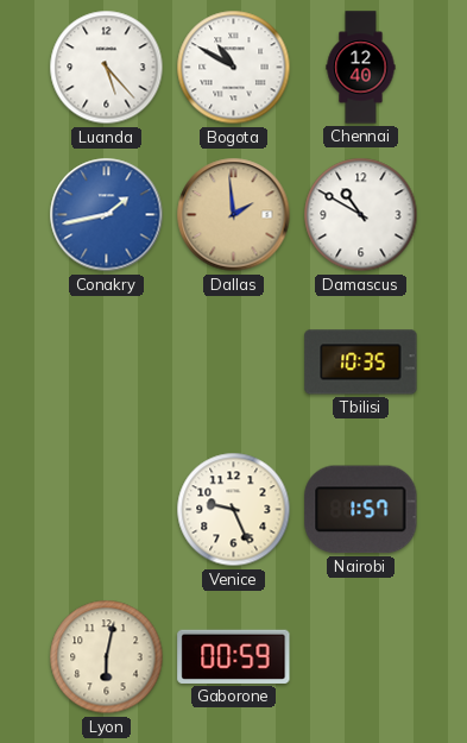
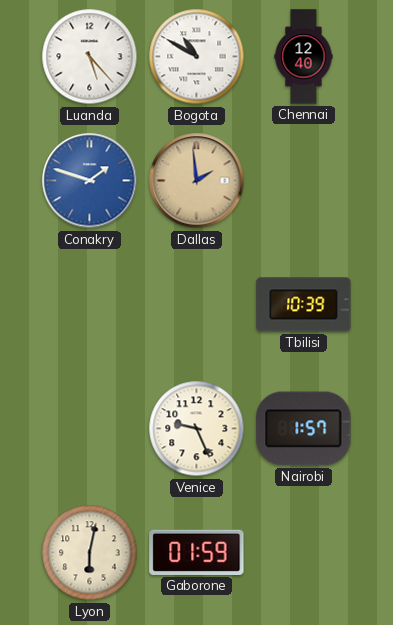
Conakry: 1:43 -> 1:48
Damascus: 10:50 -> none
Tbilisi: 10:35 -> 10:39
Gaborone: 00:59 -> 01:59
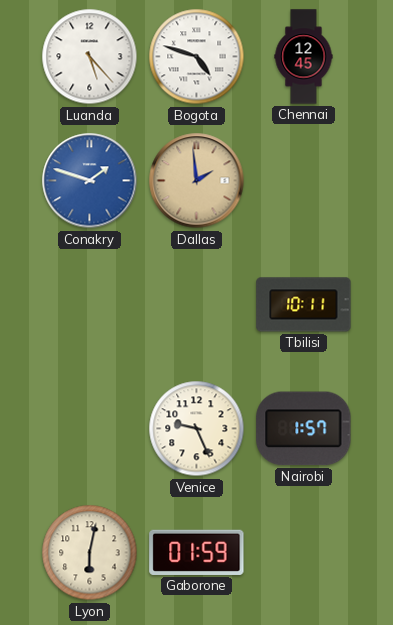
Bogota: 10:50 -> 4:48
Chennai: 12:40 -> 12:45
Tbilisi: 10:39 -> 10:11
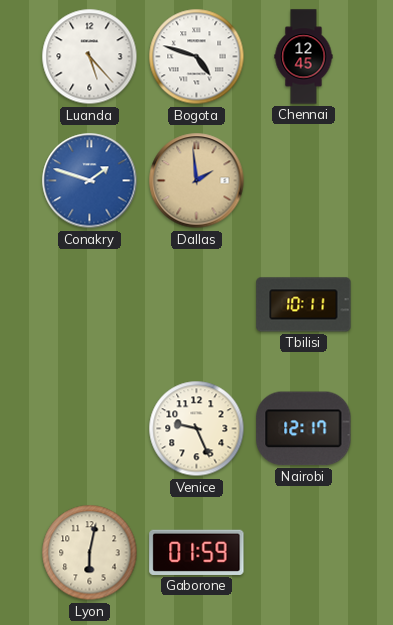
Nairobi: 1:57 -> 12:17
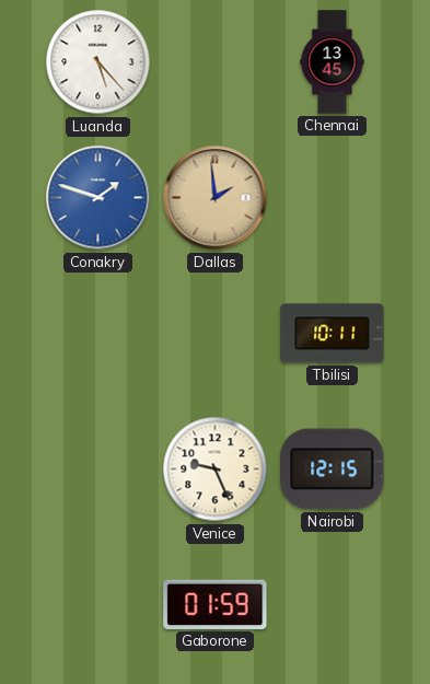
Bogota: 4:48 -> none
Chennai: 12:45 -> 13:45
Nairobi: 12:17 -> 12:15
Lyon: 6:02 -> none
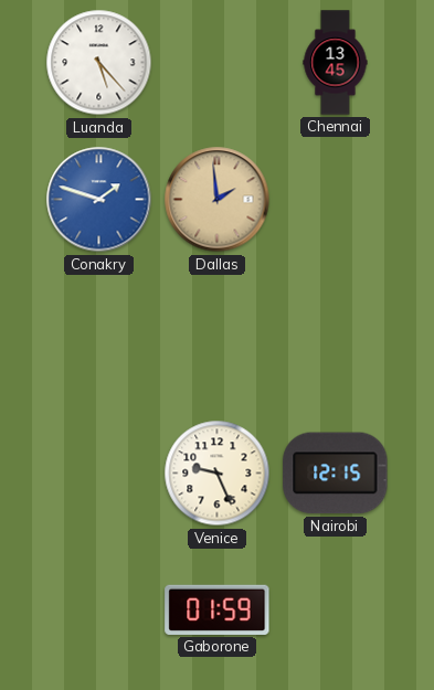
Tbilisi: 10:11 -> none
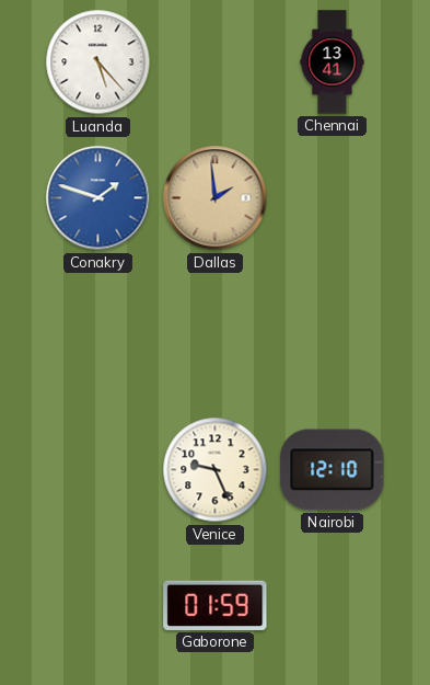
Chennai: 13:45 -> 13:41
Nairobi: 12:15 -> 12:10
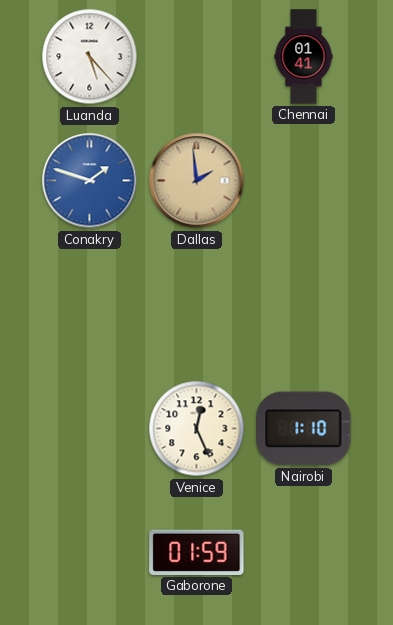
Chennai: 13:41 -> 01:41
Venice: 9:26 -> 12:26
Nairobi: 12:10 -> 1:10
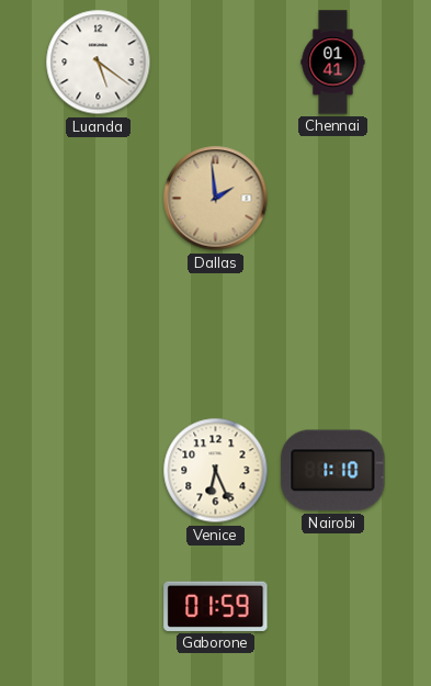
Luanda: 5:23 -> 5:21
Conakry: 1:48 -> none
Venice: 12:26 -> 6:26
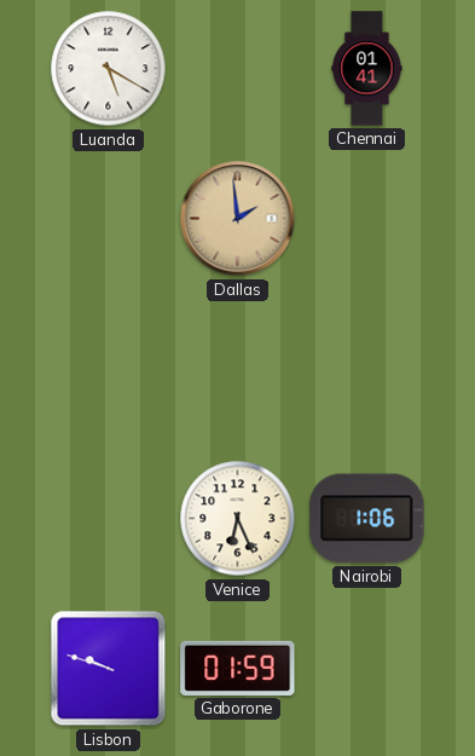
Luanda: 5:21 -> 5:20
Nairobi: 1:10 -> 1:06
Lisbon: none -> 9:48
